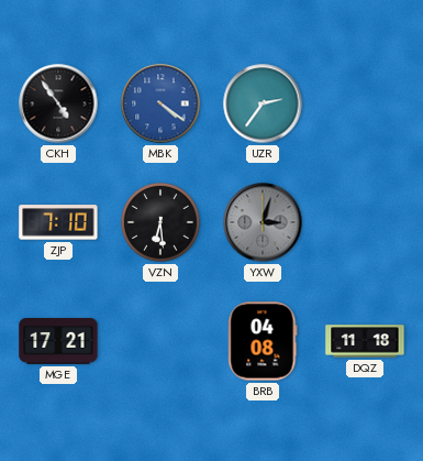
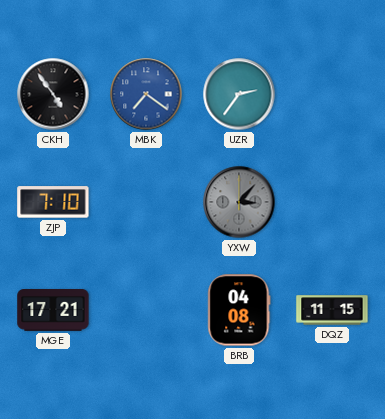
MBK: 4:21 -> 7:21
VZN: 6:29 -> none
YXW: 3:03 -> 3:07
DQZ: 11:18 -> 11:15
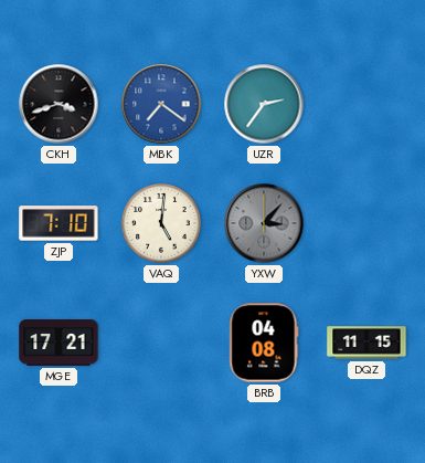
CKH: 4:54 -> 3:42
VAQ: none -> 5:01
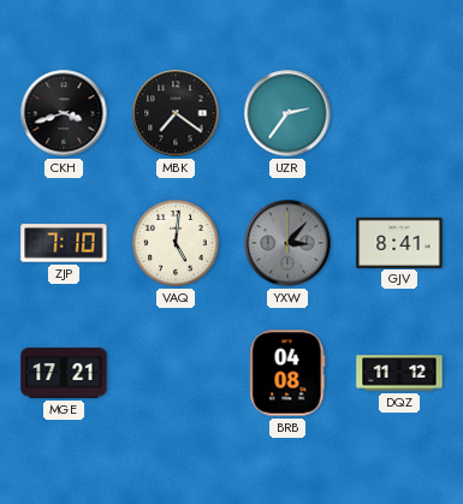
MBK dial: blue -> black
GJV: none -> 8:41
DQZ: 11:15 -> 11:12
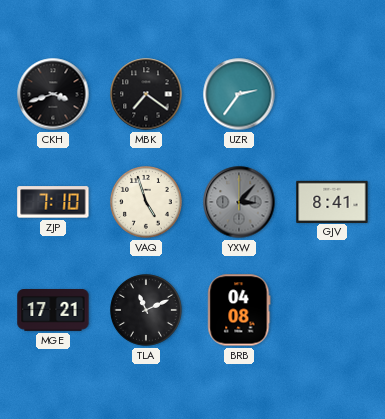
VAQ: 5:01 -> 4:57
TLA: none -> 11:11
DQZ: 11:12 -> none
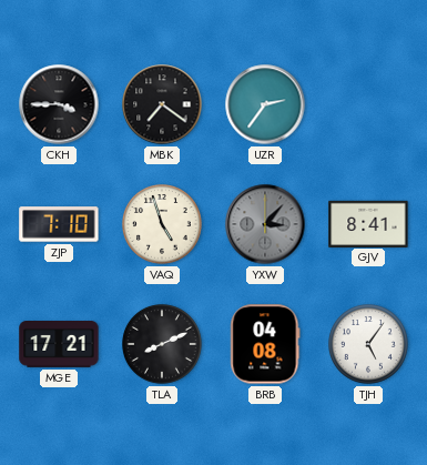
CKH: 3:42 -> 3:45
TLA: 11:11 -> 8:11
TJH: none -> 5:06
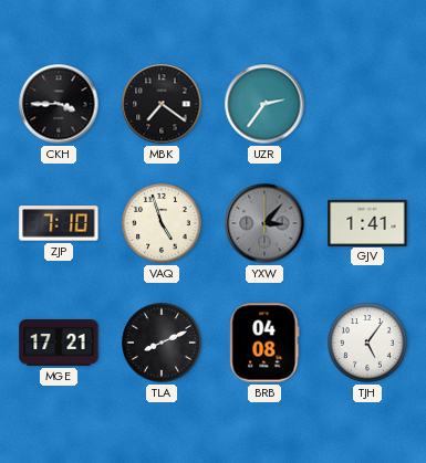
GJV: 8:41 -> 1:41
